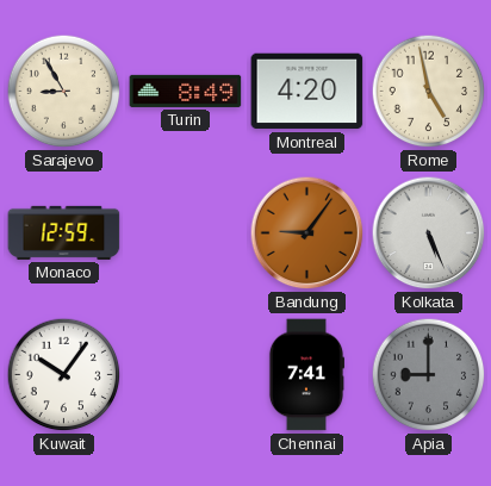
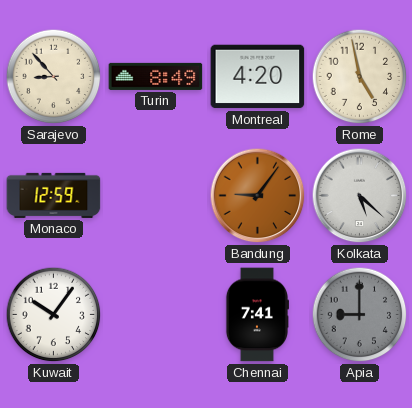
Sarajevo: 8:55 -> 8:53
Kolkata: 5:26 -> 5:22
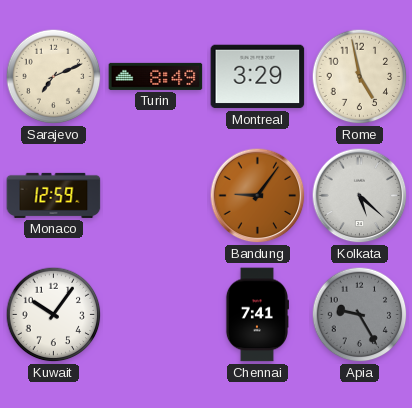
Sarajevo: 8:53 -> 7:11
Montreal: 4:20 -> 3:29
Apia: 9:00 -> 9:25
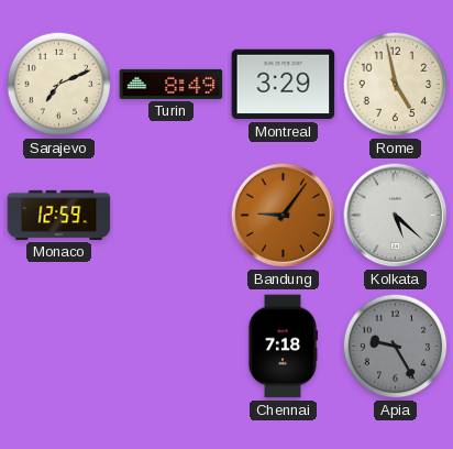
Kuwait: 10:06 -> none
Chennai: 7:41 -> 7:18
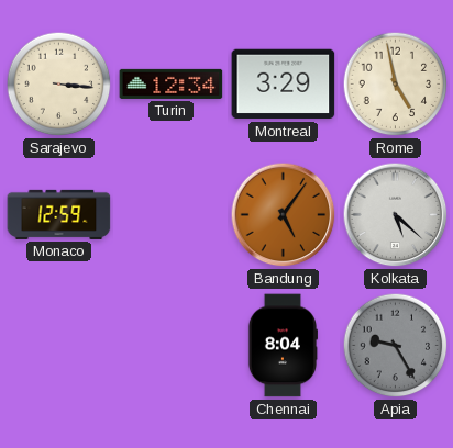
Sarajevo: 7:11 -> 3:16
Turin: 8:49 -> 12:34
Bandung: 9:06 -> 5:06
Chennai: 7:18 -> 8:04
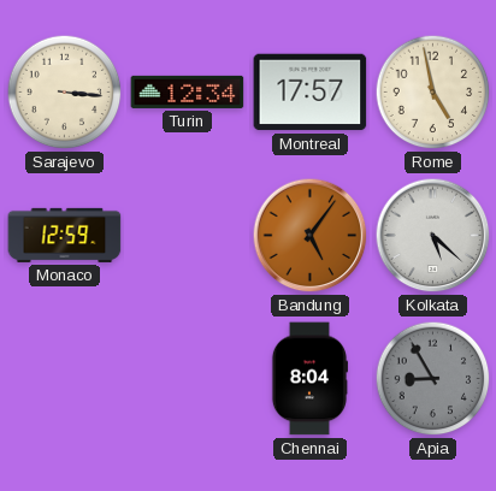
Montreal: 3:29 -> 17:57
Apia: 9:25 -> 8:55
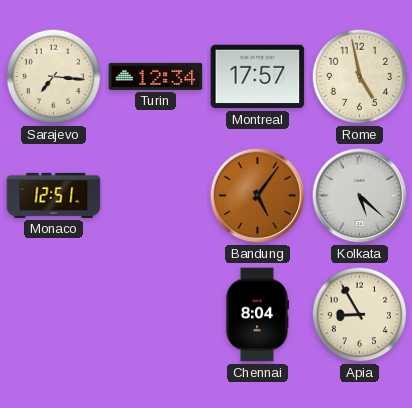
Sarajevo: 3:16 -> 7:16
Monaco: 12:59 -> 12:51
Apia dial: grey -> cream
